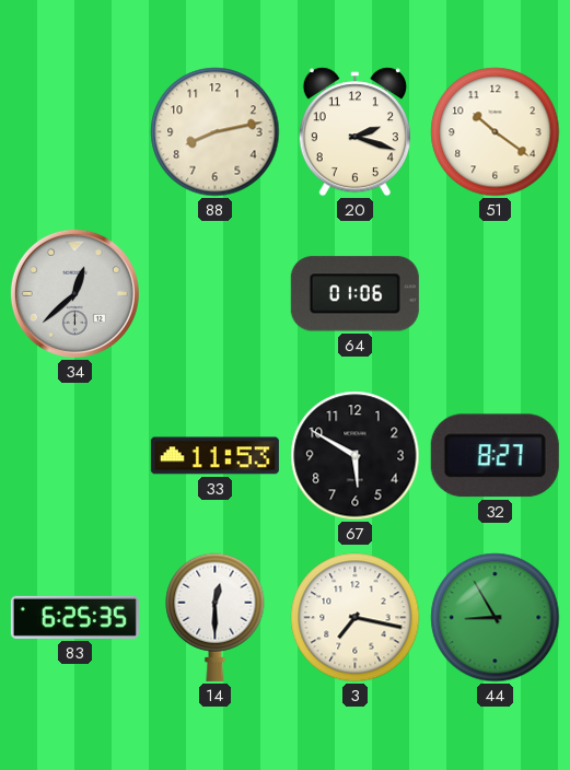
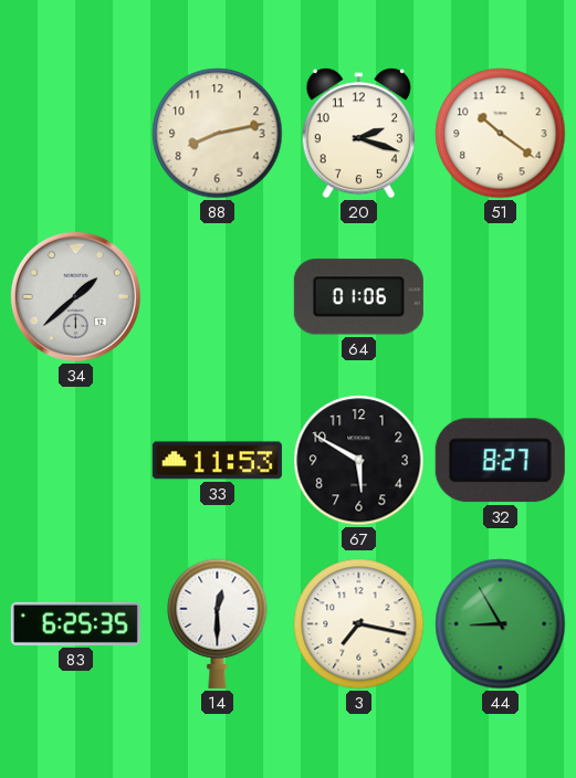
34: 12:38 -> 1:38
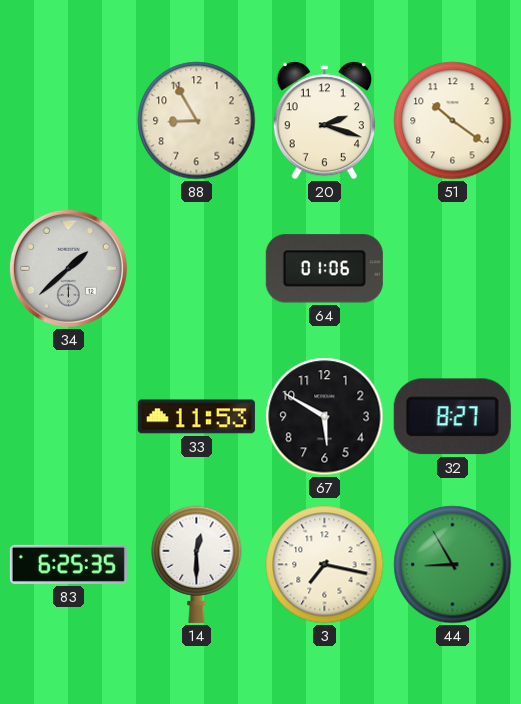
88: 8:13 -> 8:55
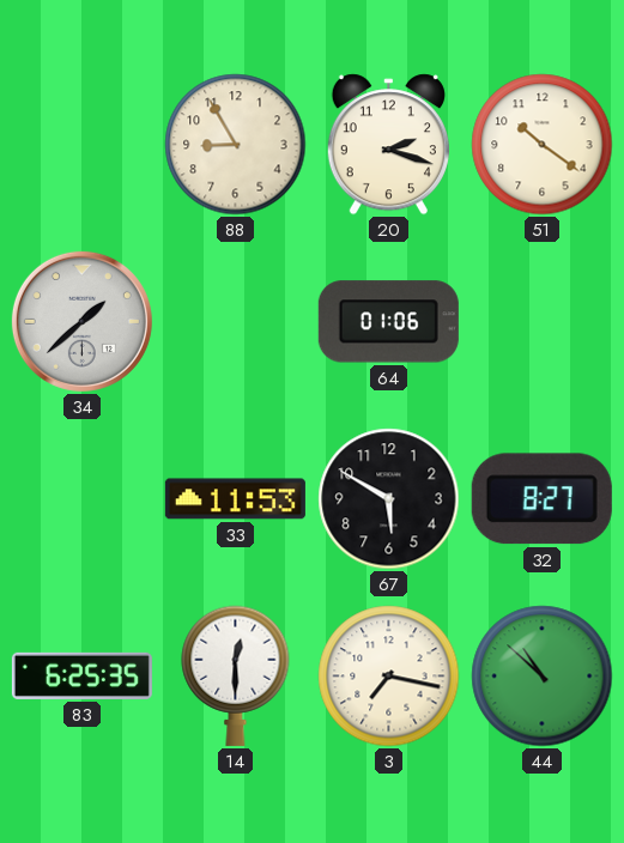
44: 8:55 -> 10:52
